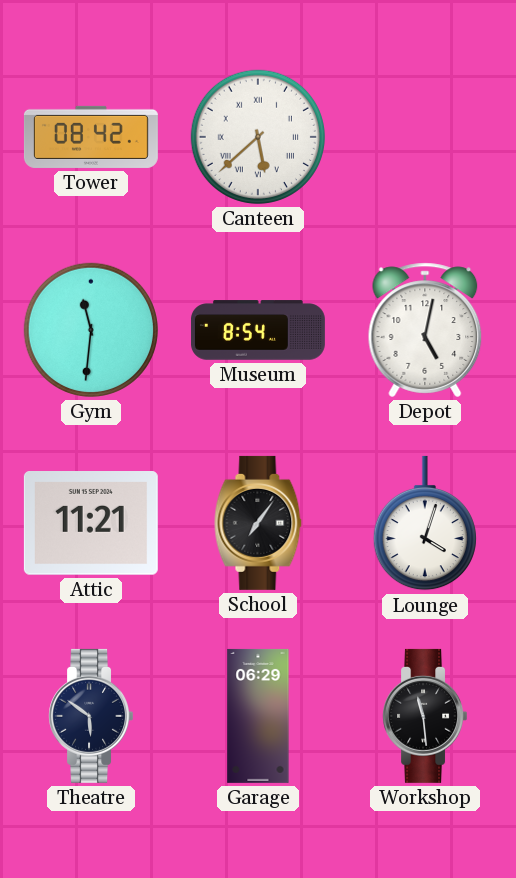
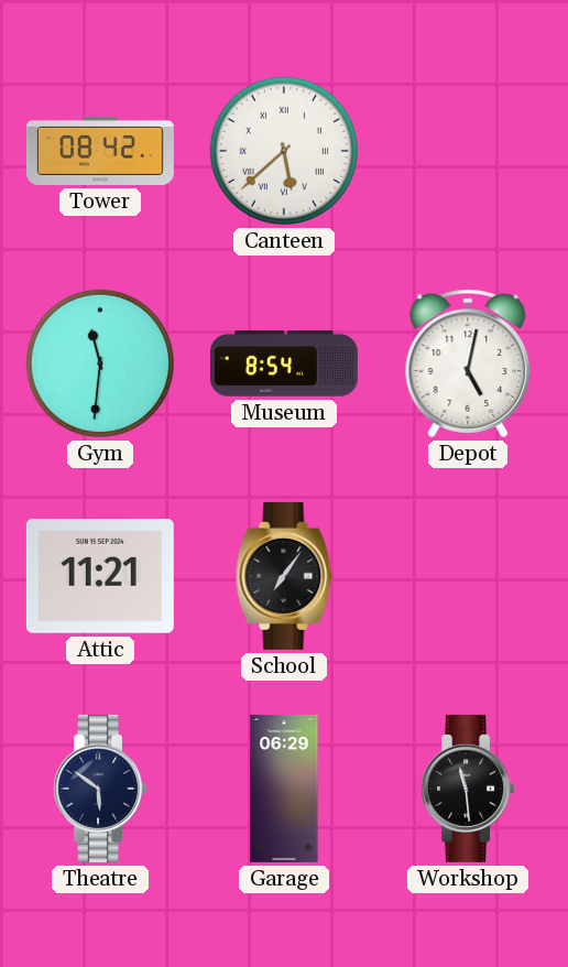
Lounge: 4:03 -> none
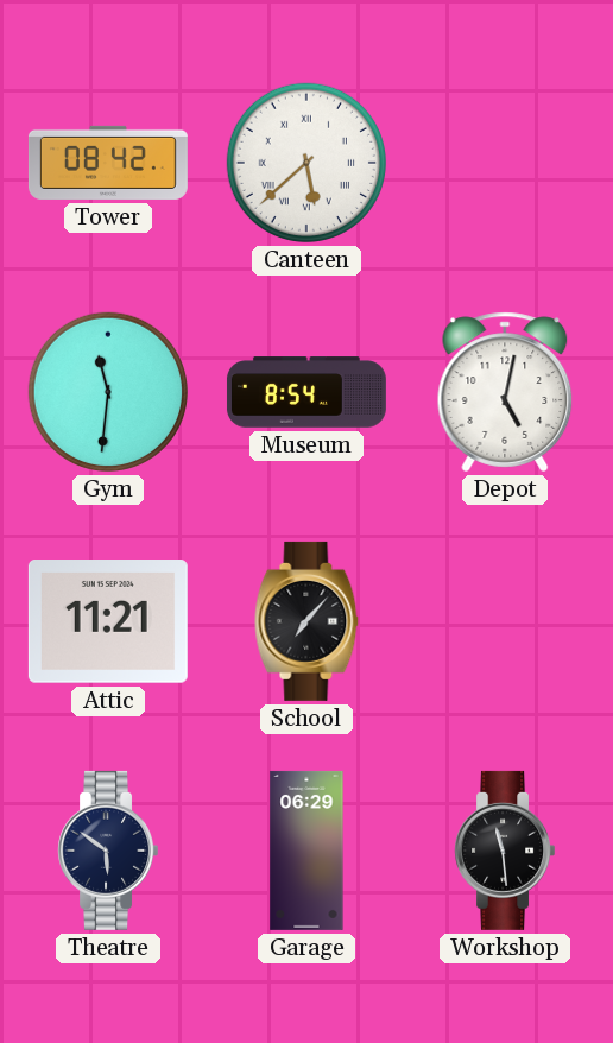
School: 7:06 -> 7:07
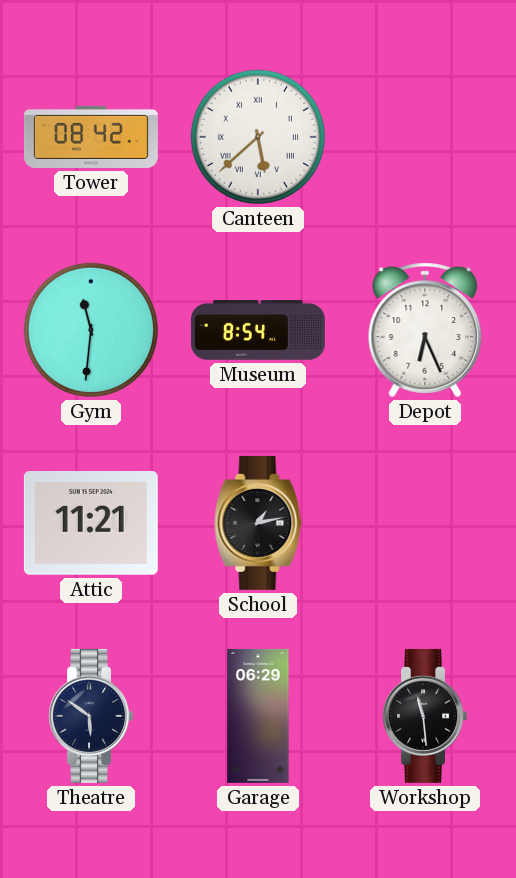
Depot: 5:02 -> 6:26
School: 7:07 -> 1:13
